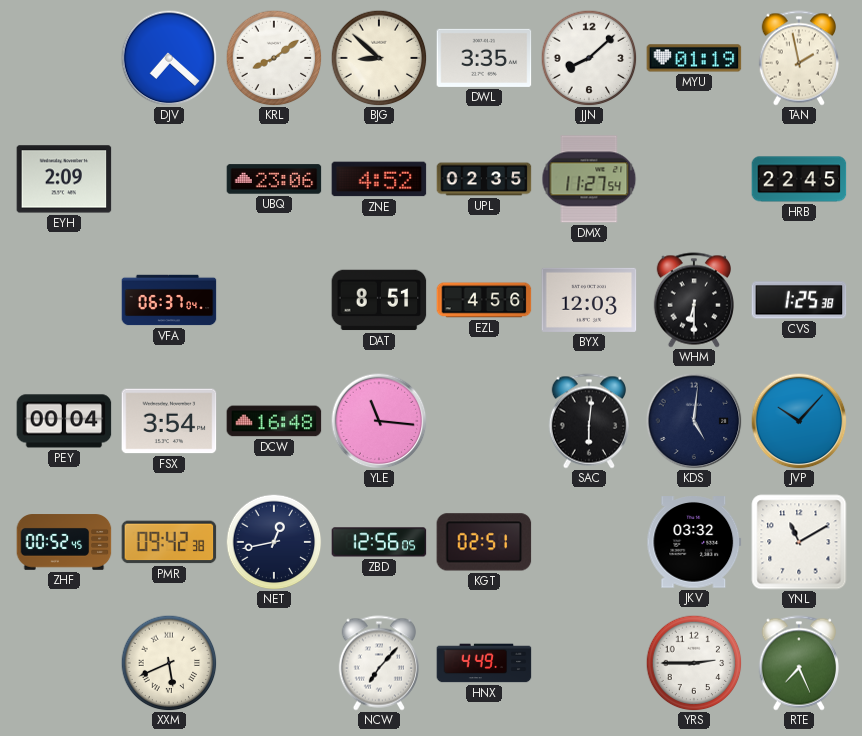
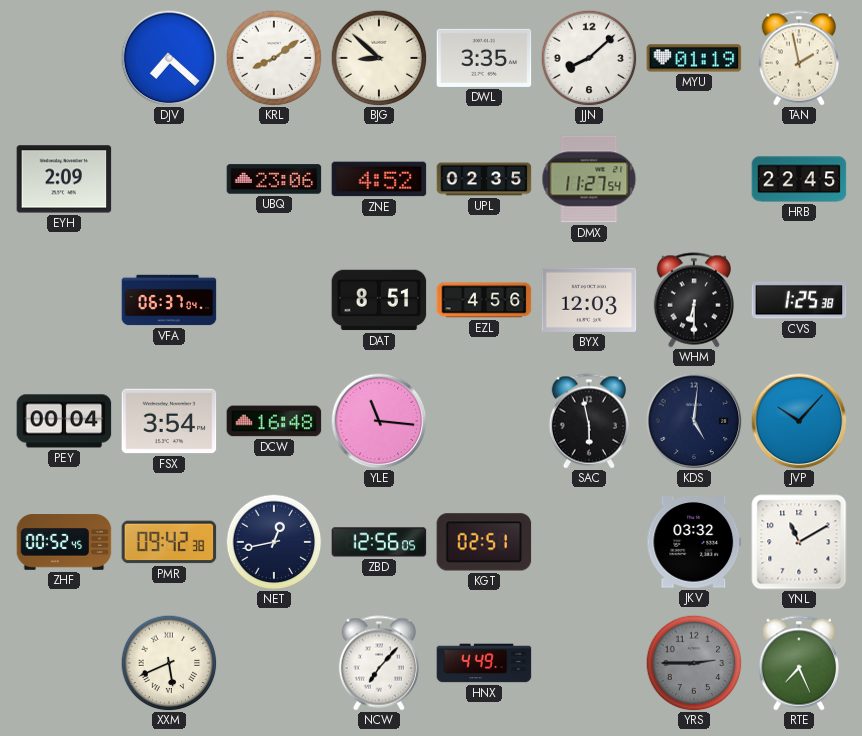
SAC: 6:01 -> 5:58
YRS dial: white -> grey
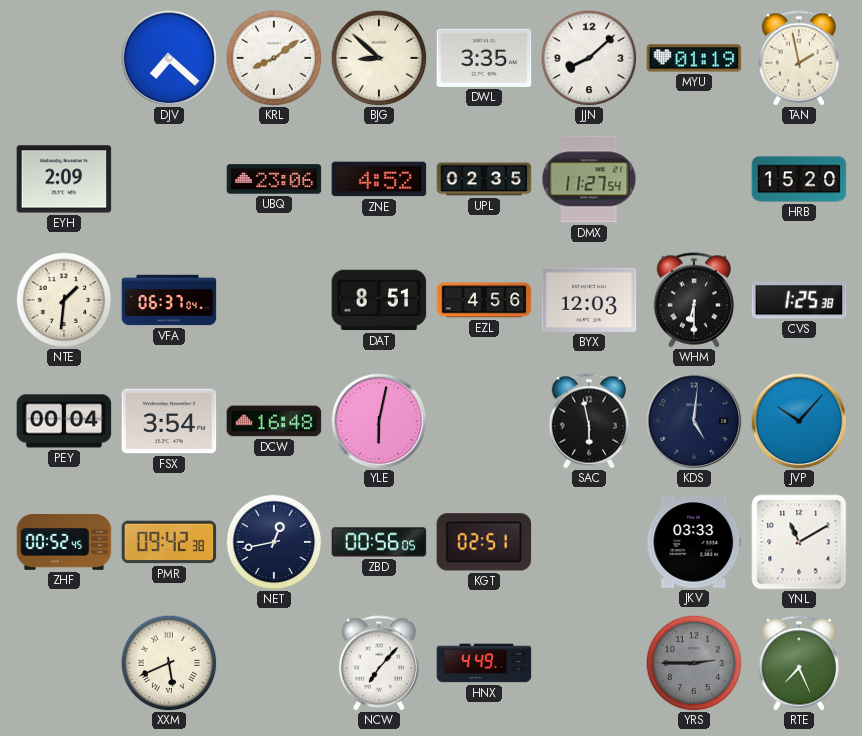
HRB: 22:45 -> 15:20
NTE: none -> 1:31
YLE: 11:16 -> 6:02
ZBD: 12:56 -> 00:56
JKV: 03:32 -> 03:33
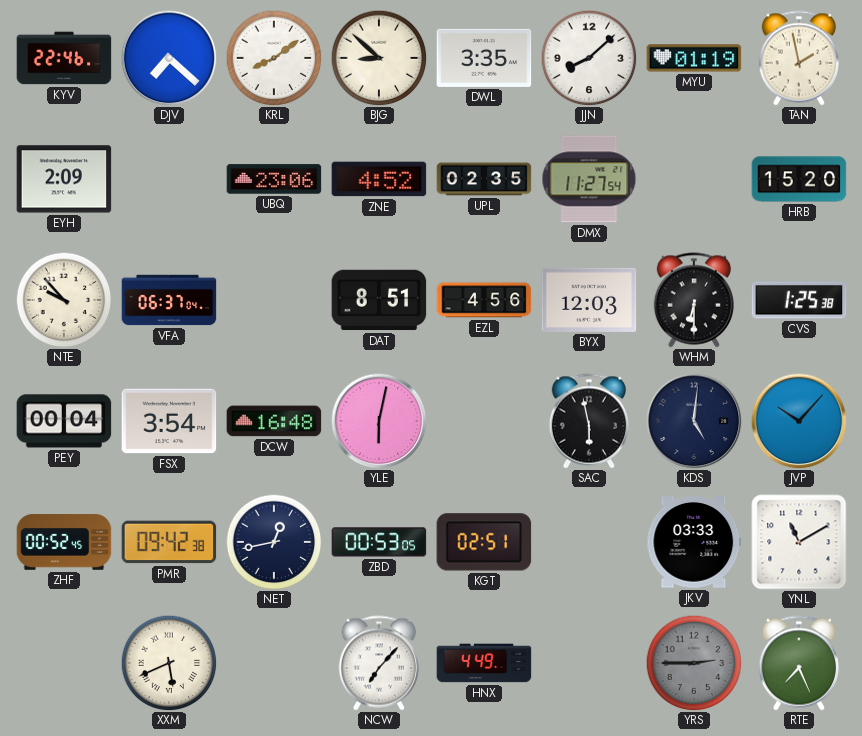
KYV: none -> 22:46
NTE: 1:31 -> 9:53
ZBD: 00:56 -> 00:53
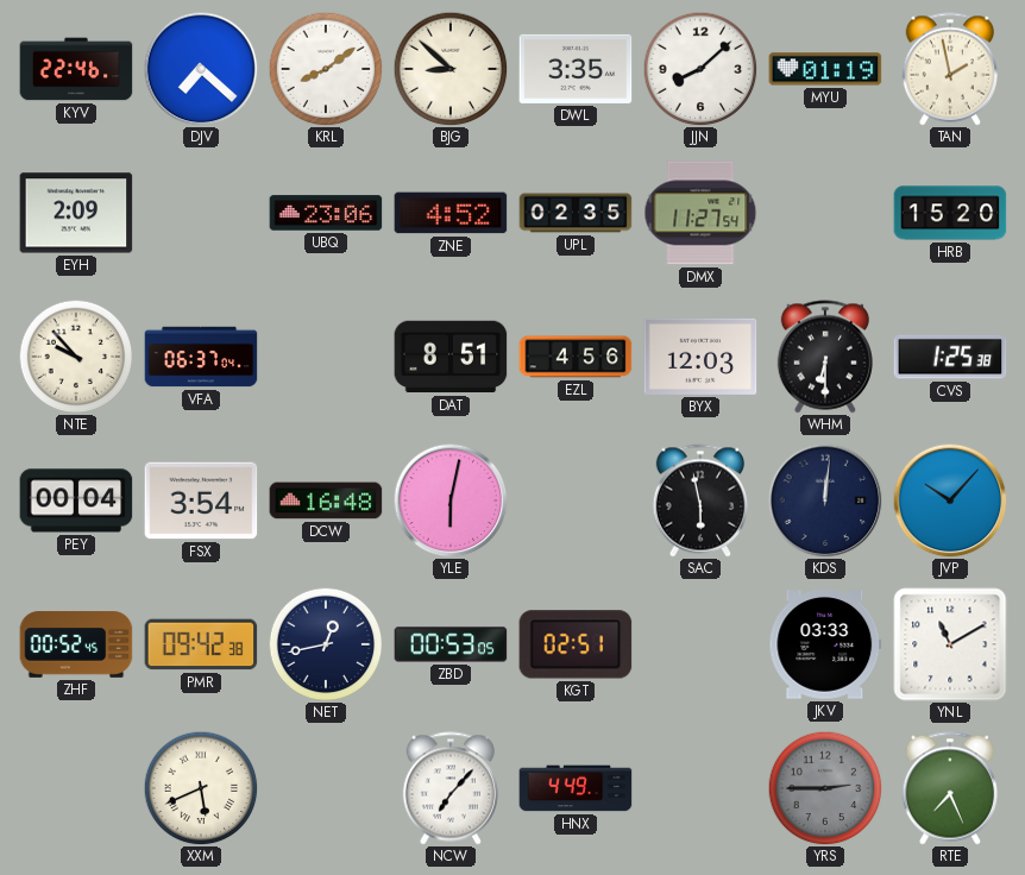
KDS: 5:01 -> 12:01
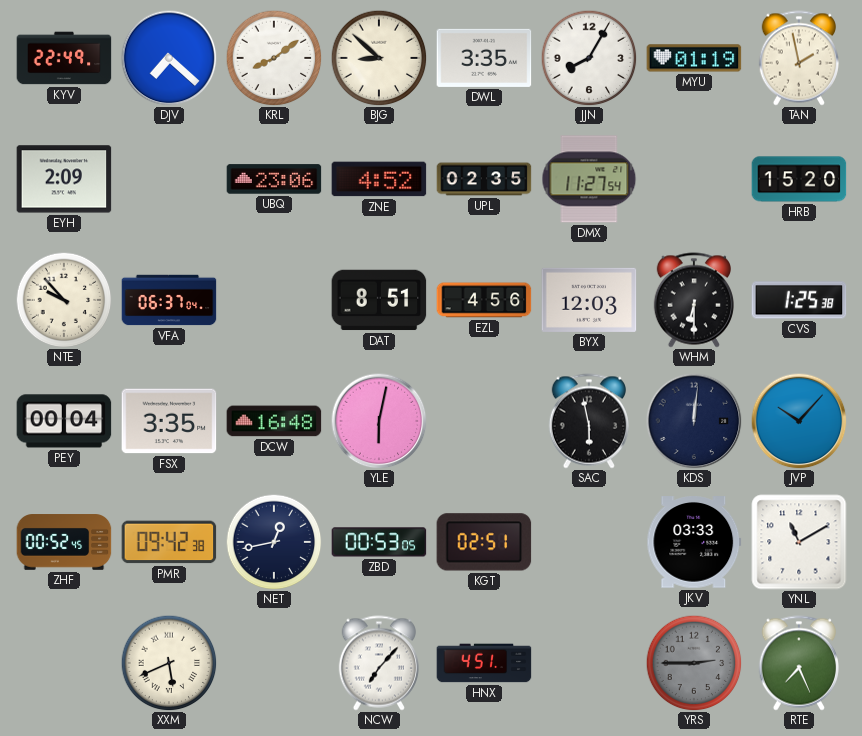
KYV: 22:46 -> 22:49
JJN: 8:08 -> 8:05
FSX: 3:54 -> 3:35
HNX: 4:49 -> 4:51
